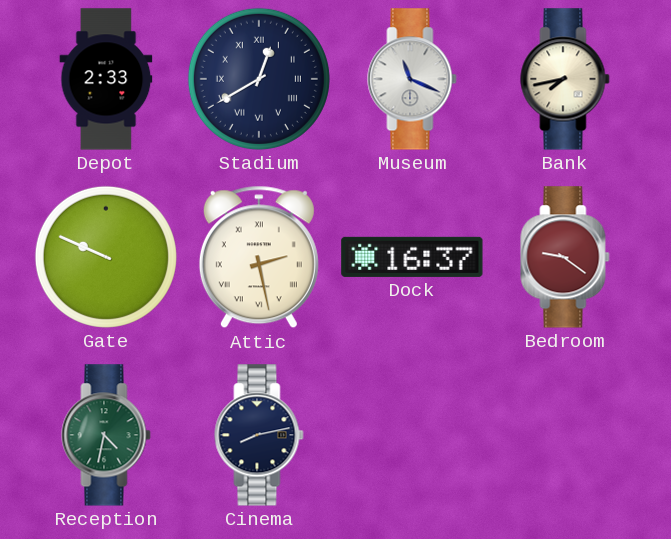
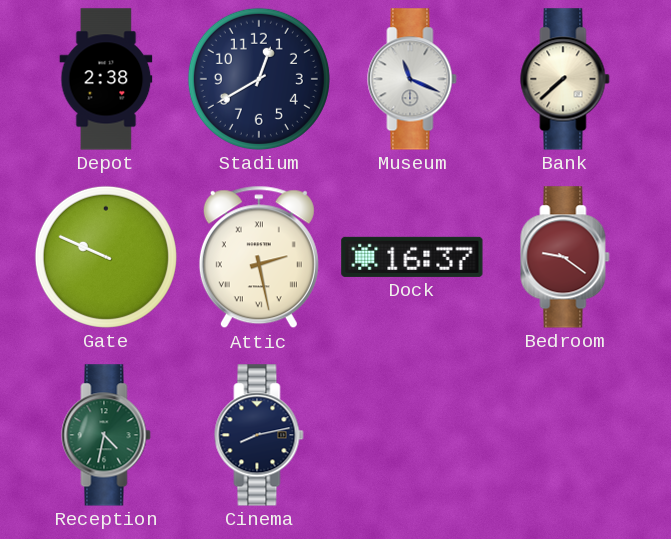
Depot: 2:33 -> 2:38
Stadium numerals: Roman -> Arabic
Bank: 7:43 -> 7:38
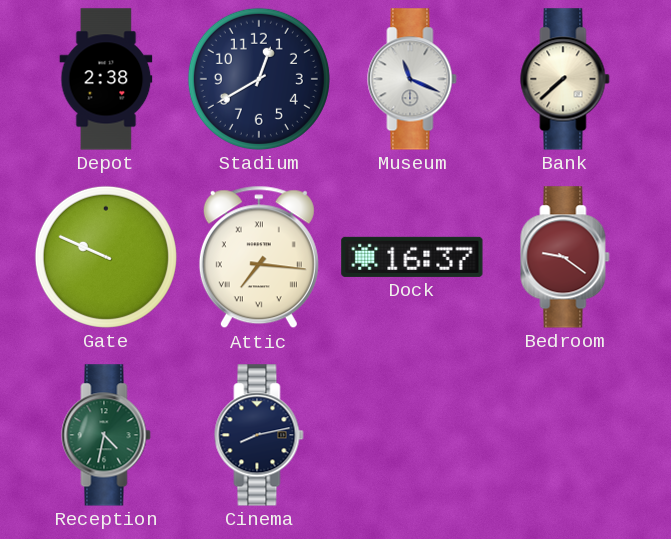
Attic: 2:28 -> 7:16
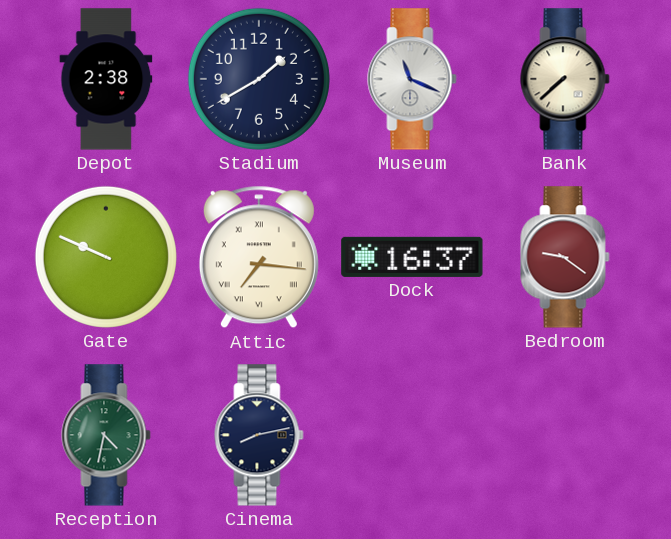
Stadium: 12:40 -> 1:40
